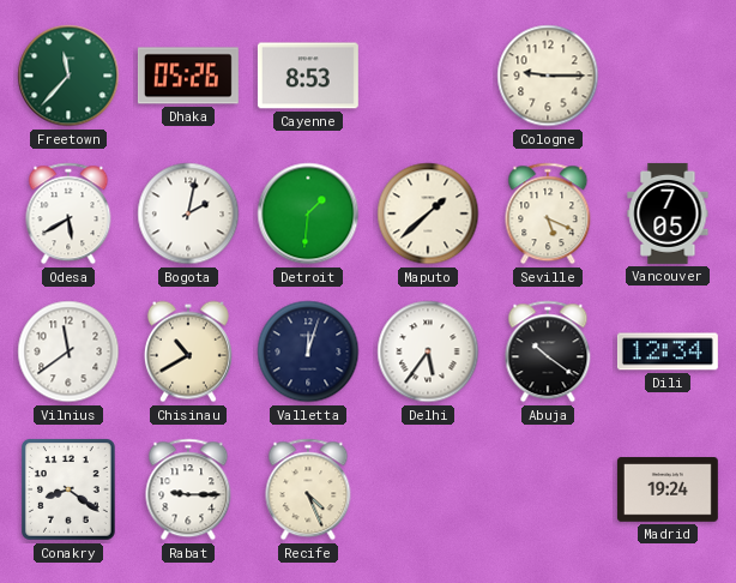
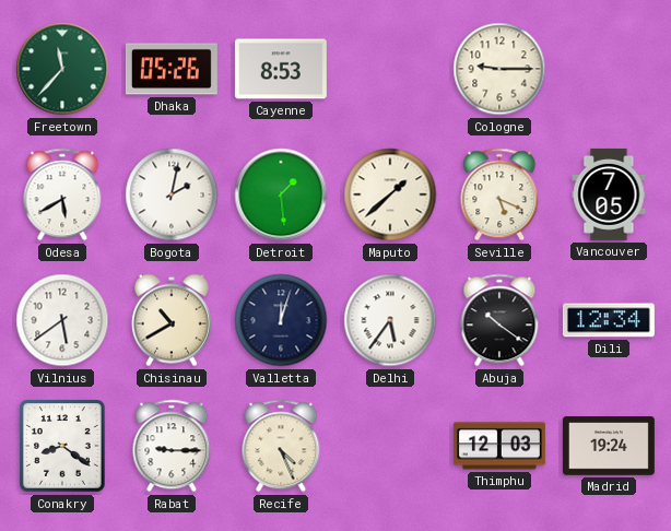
Detroit: 1:31 -> 1:29
Vilnius: 11:39 -> 5:39
Thimphu: none -> 12:03
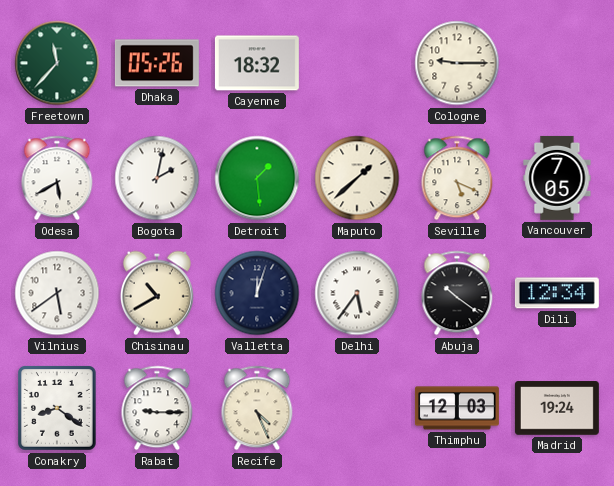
Cayenne: 8:53 -> 18:32
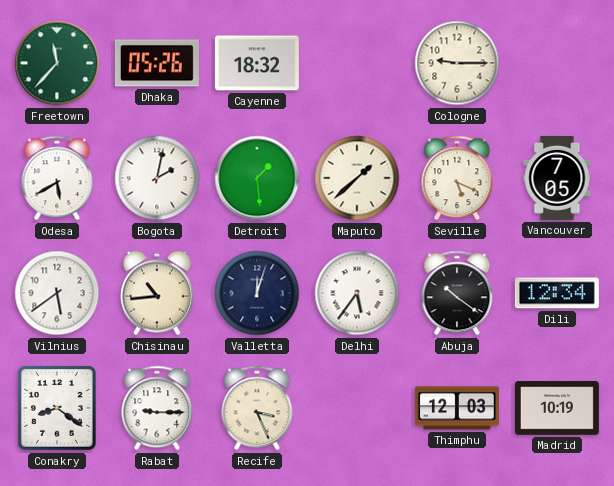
Chisinau: 10:40 -> 10:44
Recife: 4:26 -> 3:26
Madrid: 19:24 -> 10:19
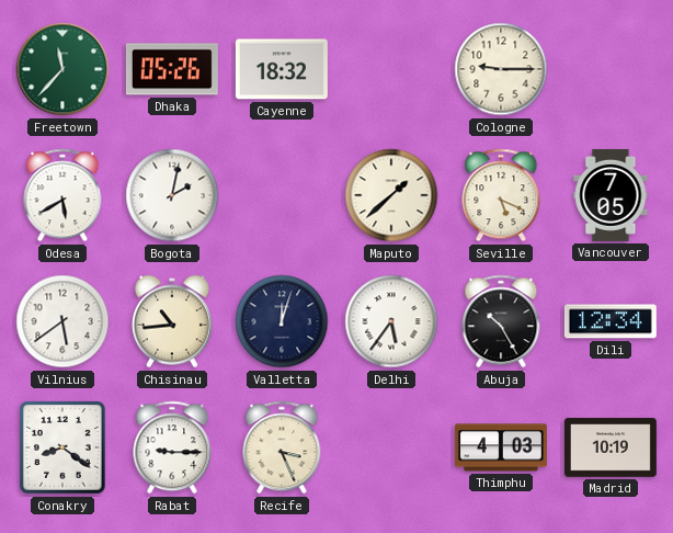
Detroit: 1:29 -> none
Abuja: 10:21 -> 10:25
Thimphu: 12:03 -> 4:03
